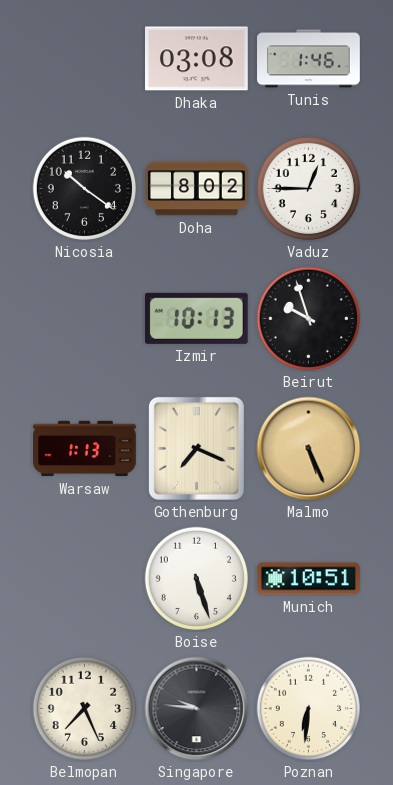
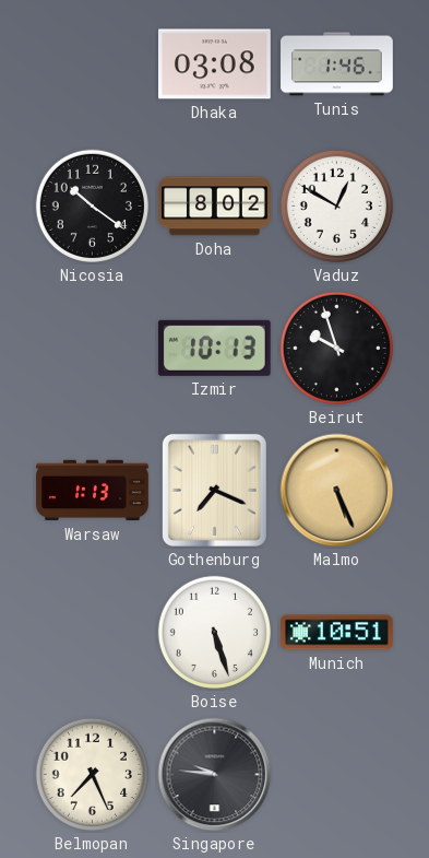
Vaduz: 12:45 -> 12:50
Poznan: 6:31 -> none
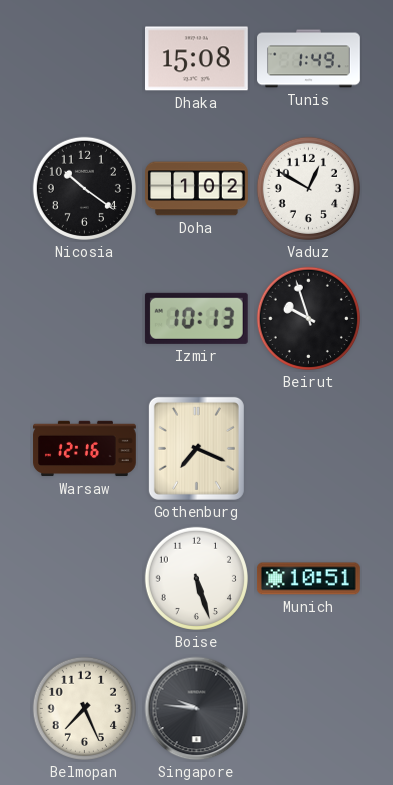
Dhaka: 03:08 -> 15:08
Tunis: 1:46 -> 1:49
Doha: 8:02 -> 1:02
Warsaw: 1:13 -> 12:16
Malmo: 5:26 -> none
